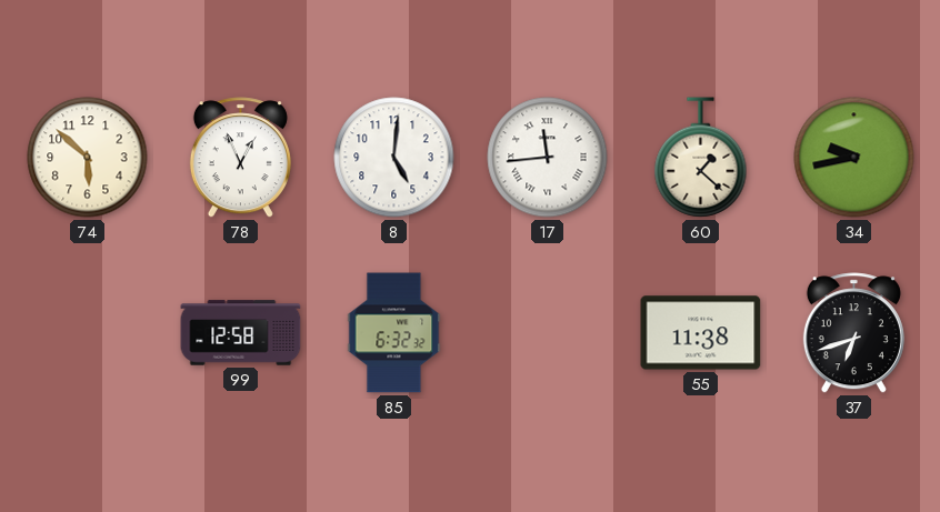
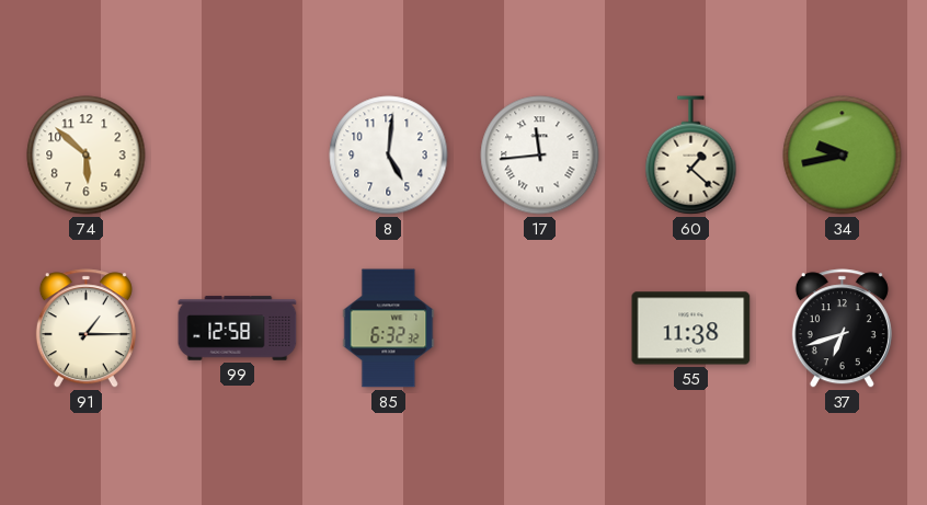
78: 12:56 -> none
91: none -> 1:15
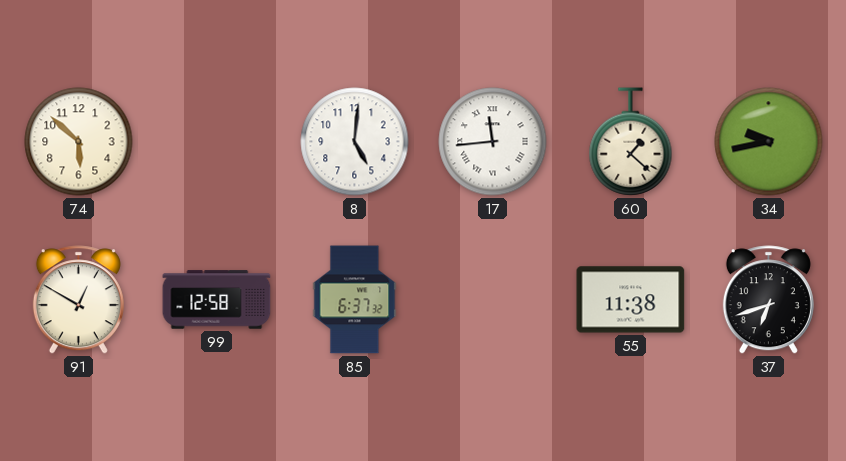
91: 1:15 -> 12:50
85: 6:32 -> 6:37
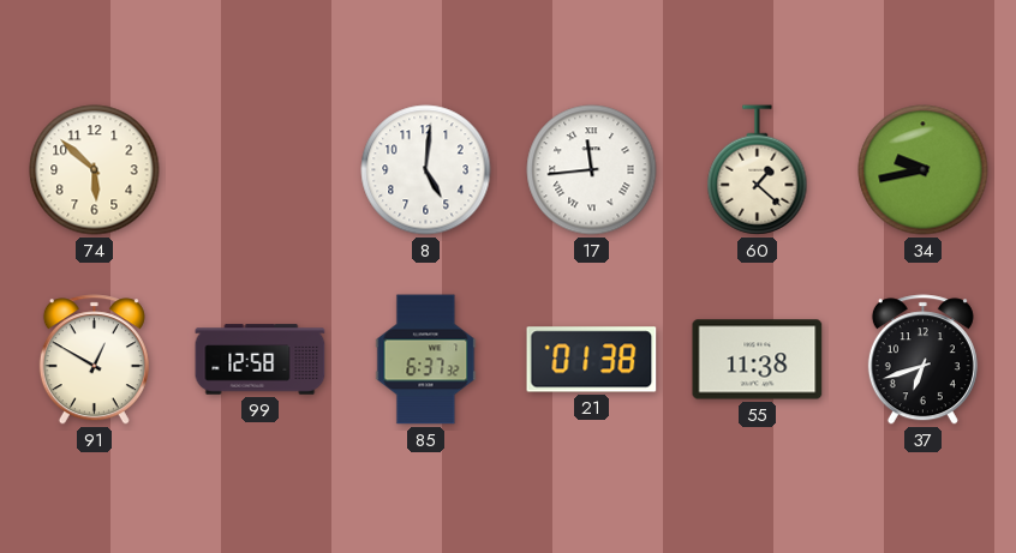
21: none -> 01:38
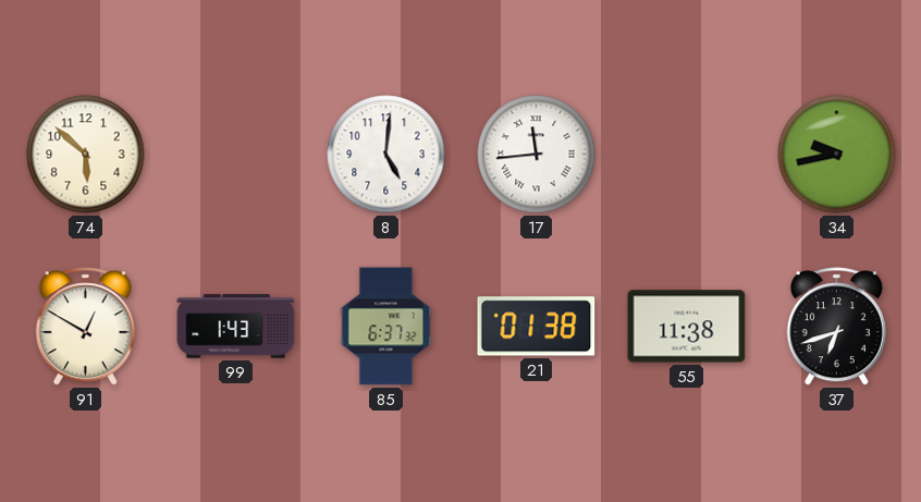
60: 1:22 -> none
99: 12:58 -> 1:43
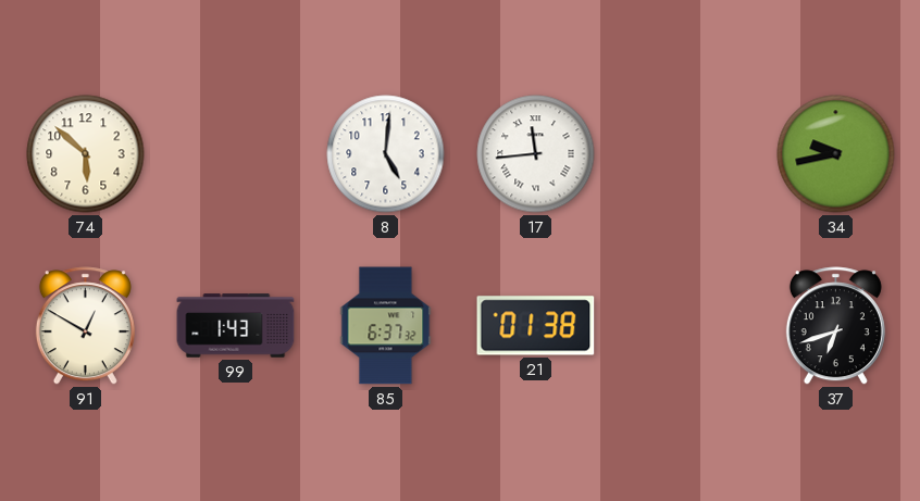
55: 11:38 -> none
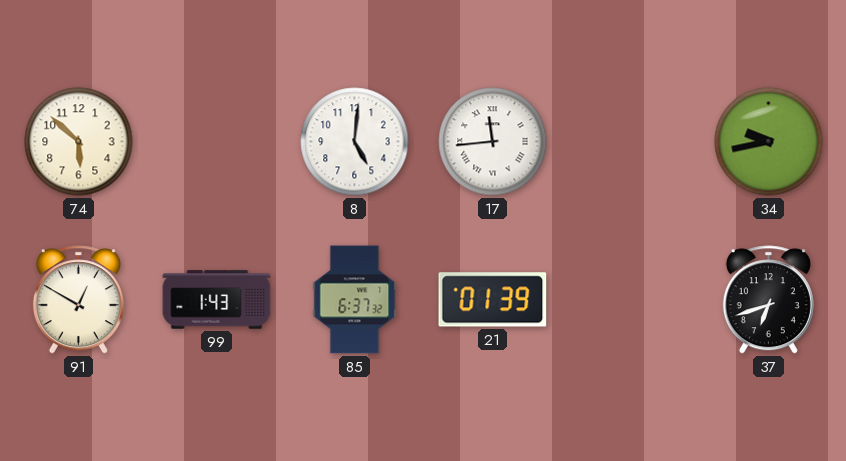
21: 01:38 -> 01:39
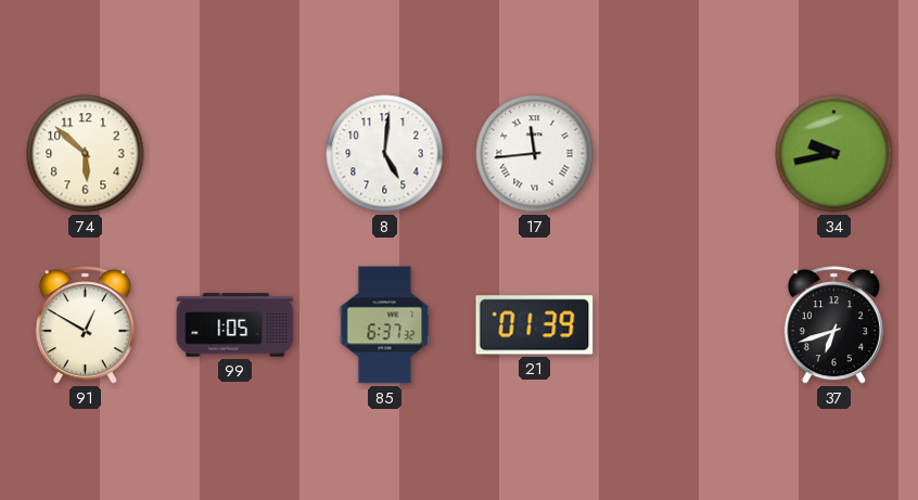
99: 1:43 -> 1:05
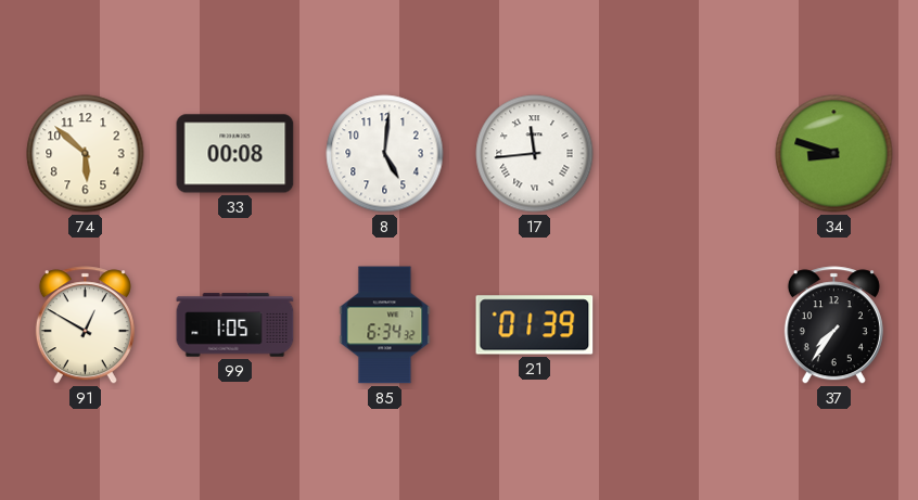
33: none -> 00:08
34: 9:43 -> 8:48
85: 6:37 -> 6:34
37: 6:42 -> 7:36
